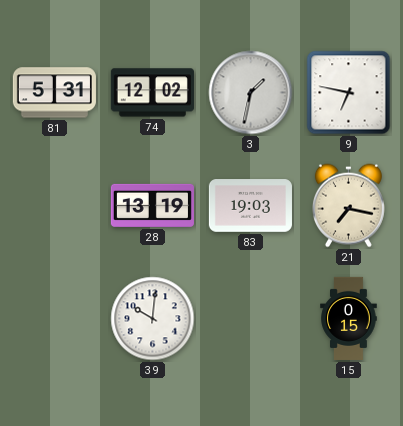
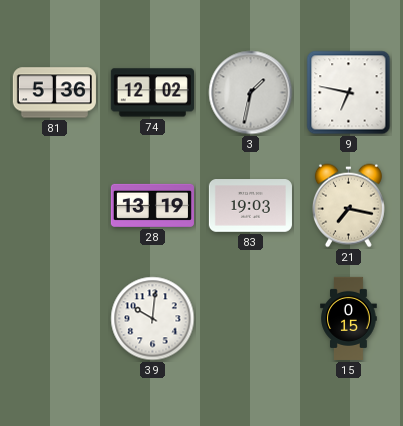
81: 5:31 -> 5:36
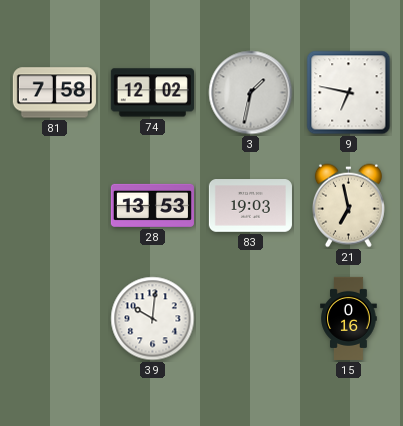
81: 5:36 -> 7:58
28: 13:19 -> 13:53
21: 7:17 -> 6:58
15: 0:15 -> 0:16
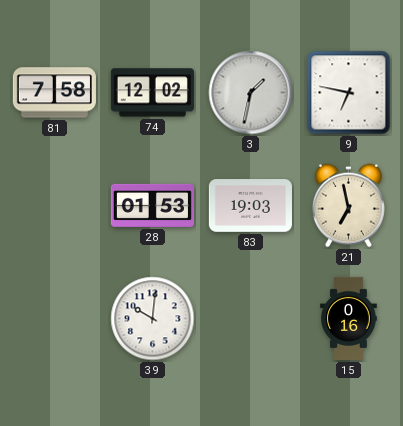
28: 13:53 -> 01:53
